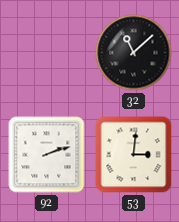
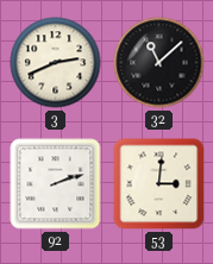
3: none -> 2:41
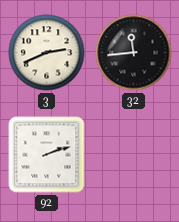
32: 11:08 -> 11:44
53: 3:01 -> none
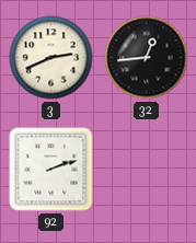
32: 11:44 -> 12:44
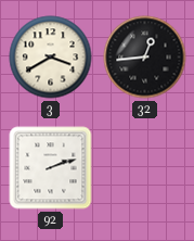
3: 2:41 -> 3:40
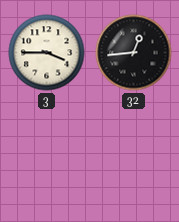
3: 3:40 -> 3:45
92: 2:12 -> none
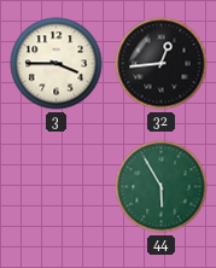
44: none -> 5:55
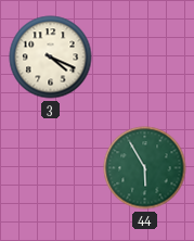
3: 3:45 -> 4:19
32: 12:44 -> none
